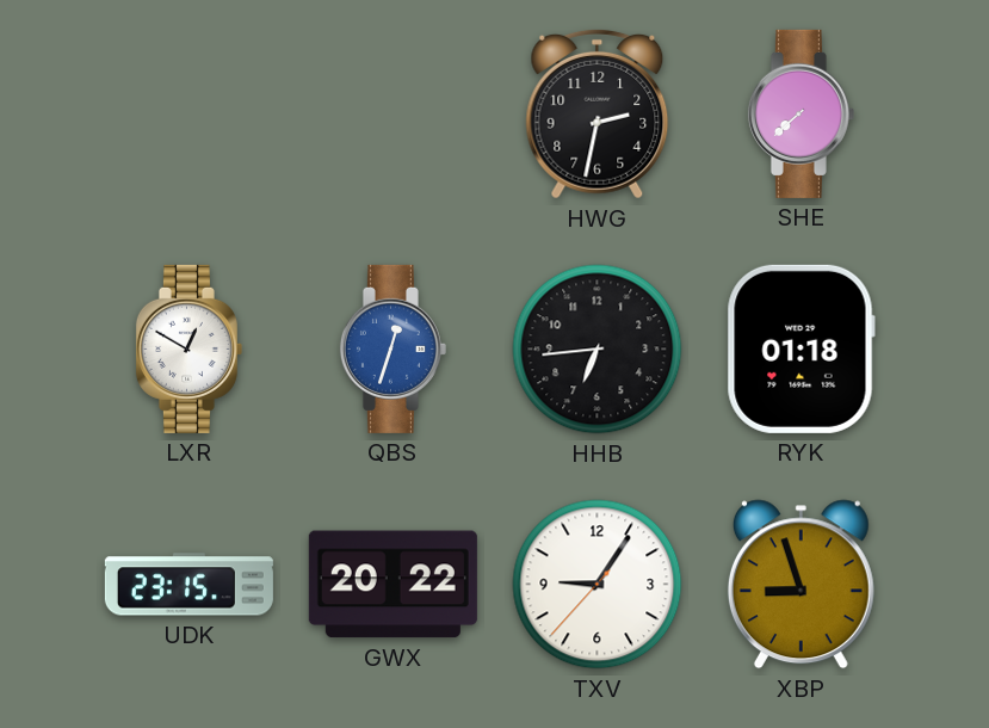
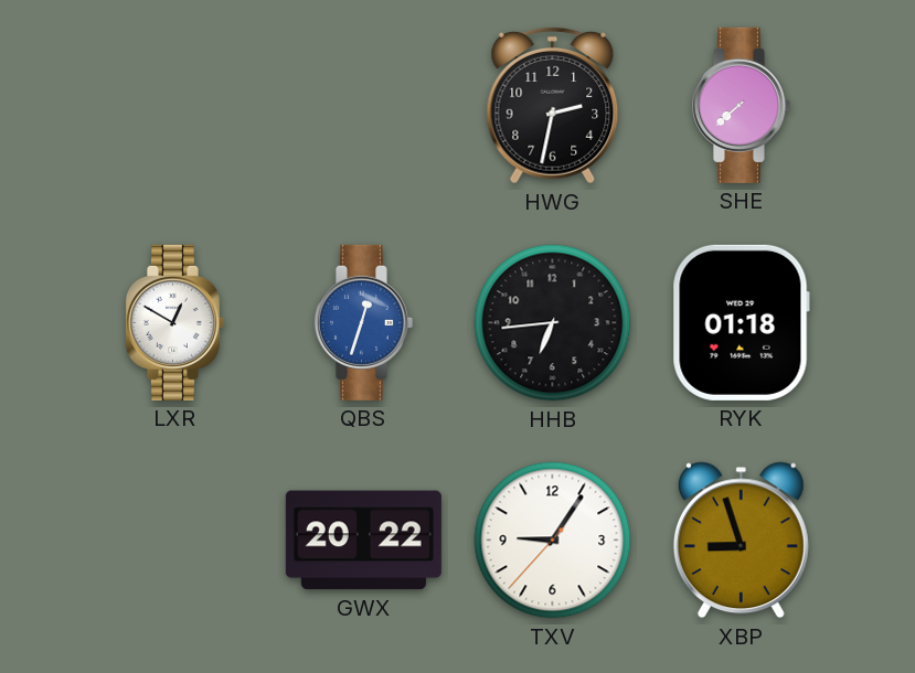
UDK: 23:15 -> none
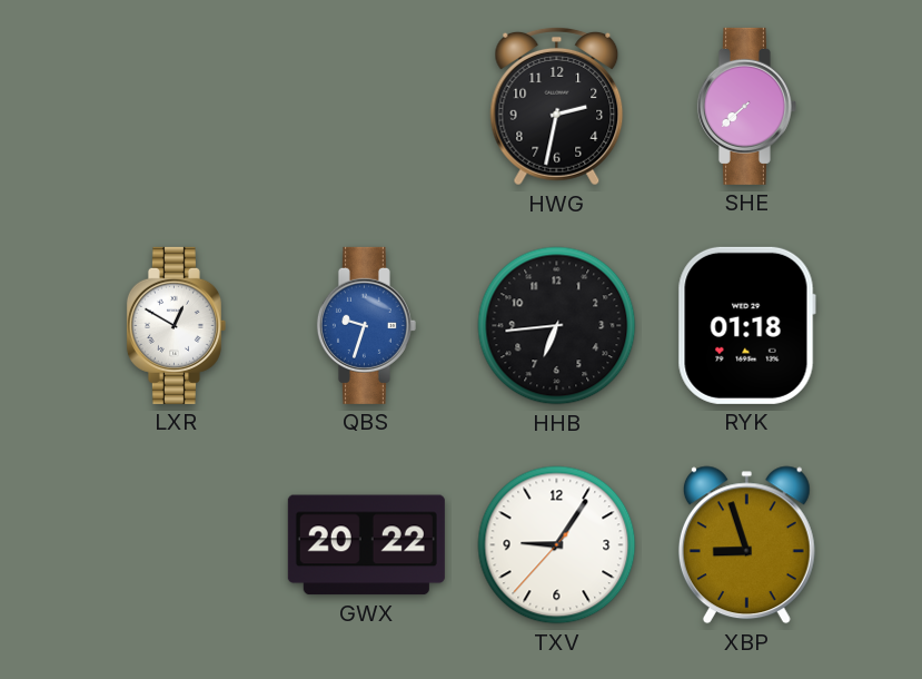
QBS: 12:33 -> 9:33
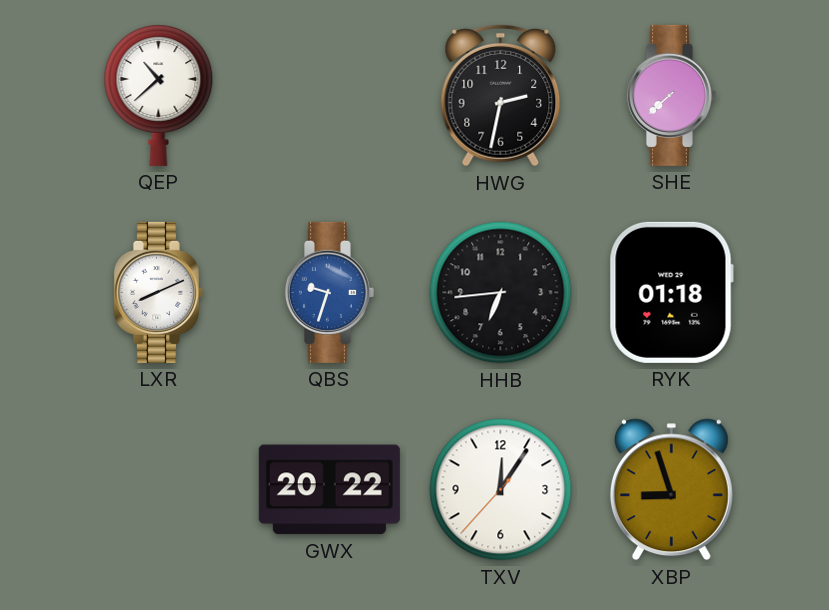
QEP: none -> 10:38
LXR: 12:50 -> 8:11
TXV: 9:05 -> 12:05
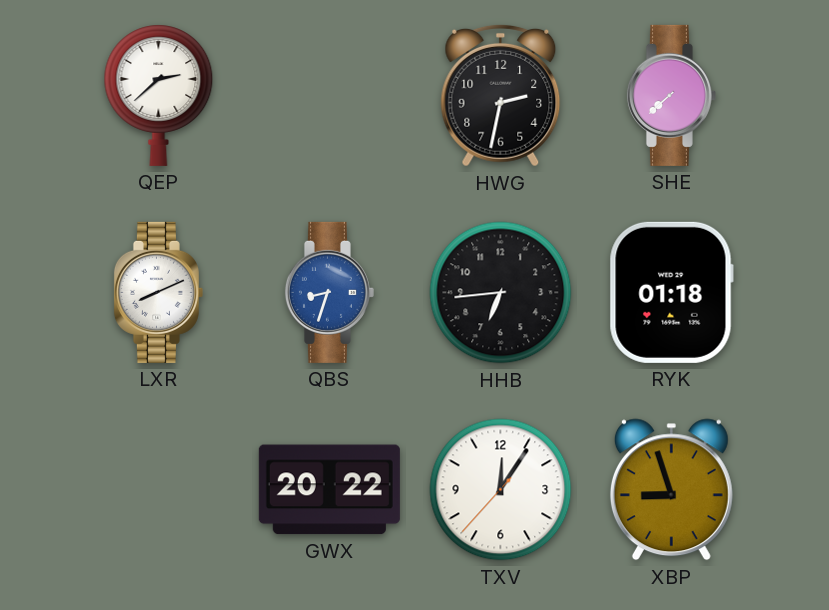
QEP: 10:38 -> 2:38
QBS: 9:33 -> 8:33
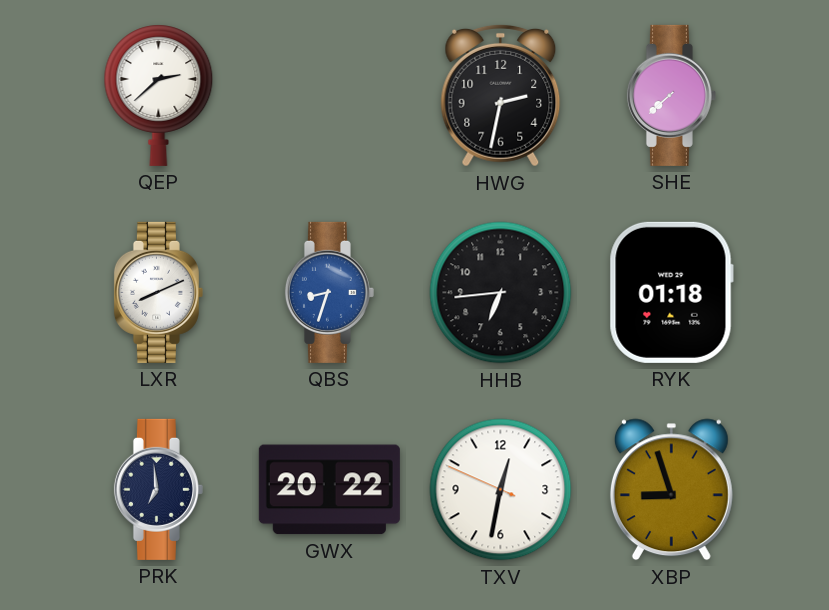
PRK: none -> 6:59
TXV: 12:05 -> 12:31
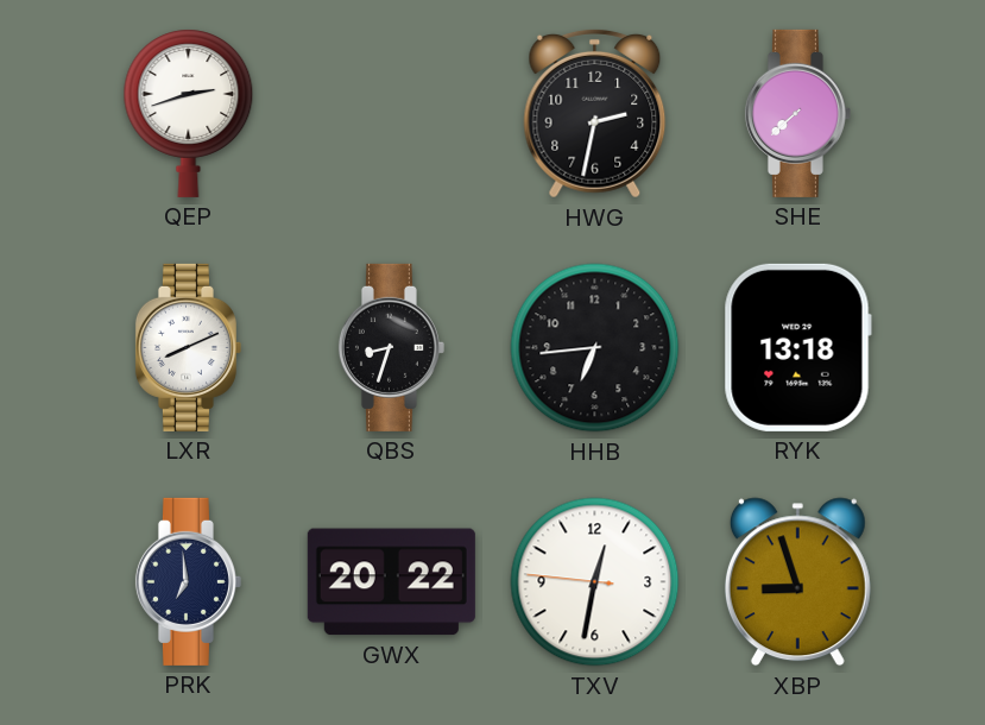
QEP: 2:38 -> 2:42
QBS dial: blue -> black
RYK: 01:18 -> 13:18
TXV: 12:31:49 -> 12:31:46
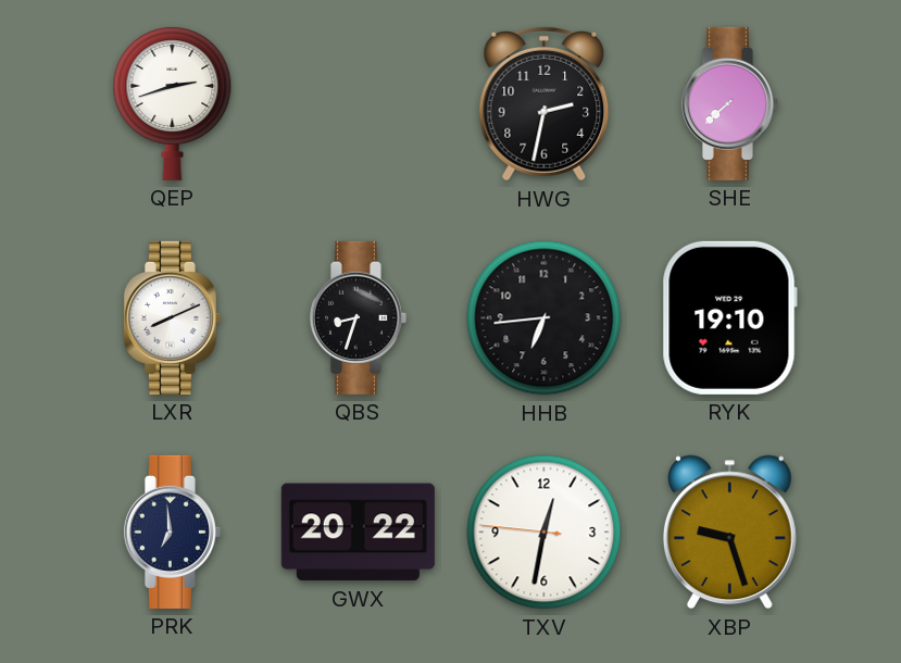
RYK: 13:18 -> 19:10
XBP: 8:57 -> 9:27
